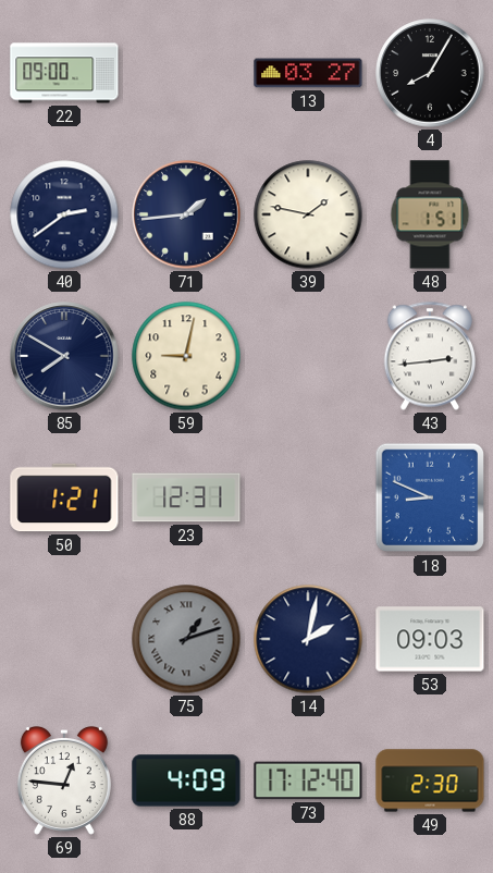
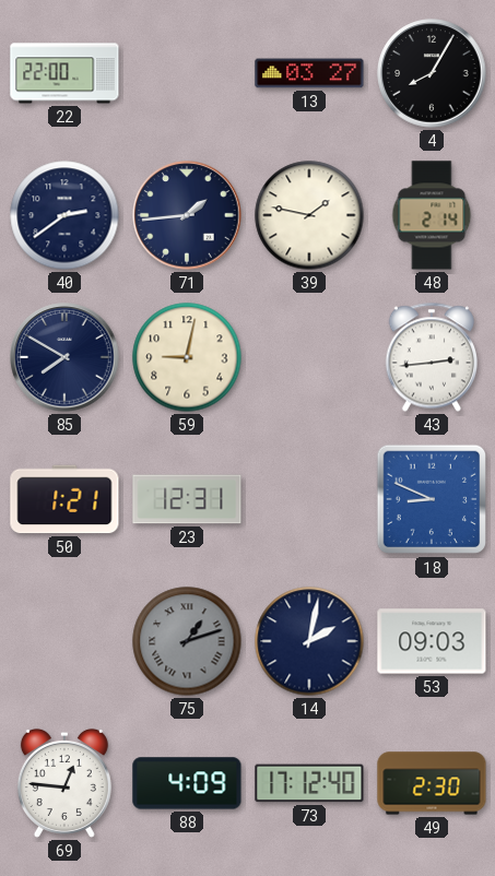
22: 09:00 -> 22:00
48: 1:51 -> 2:14
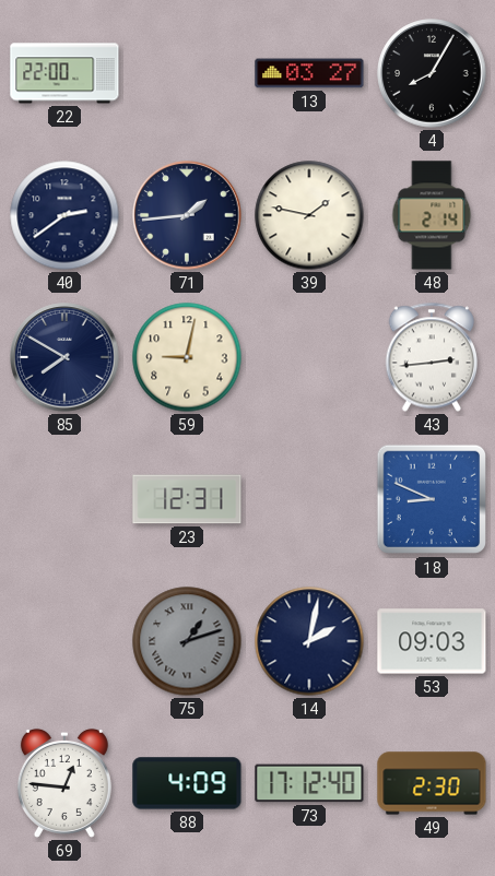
50: 1:21 -> none
